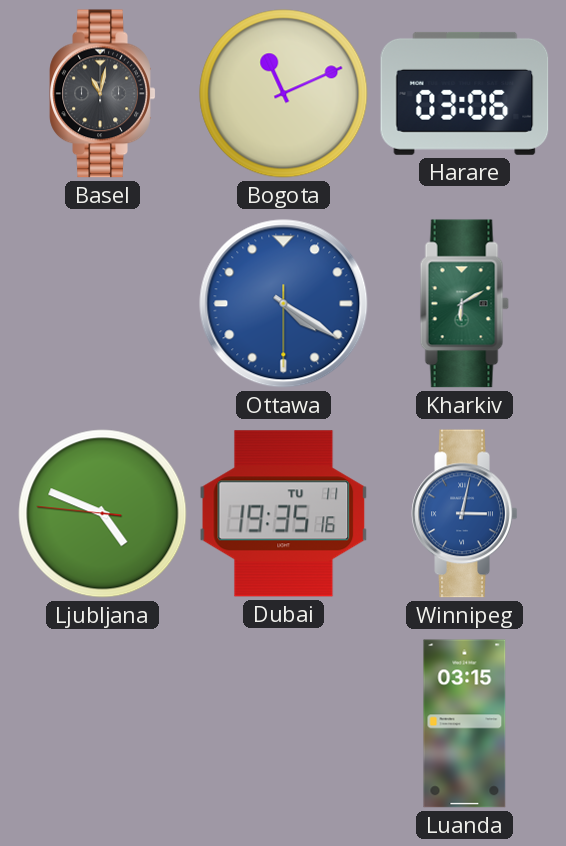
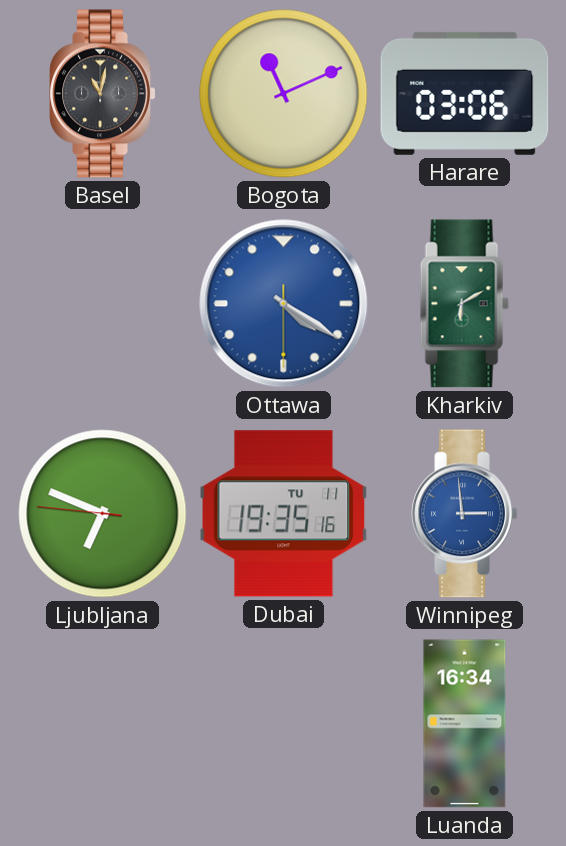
Ljubljana: 4:48 -> 6:48
Winnipeg: 3:02 -> 2:59
Luanda: 03:15 -> 16:34
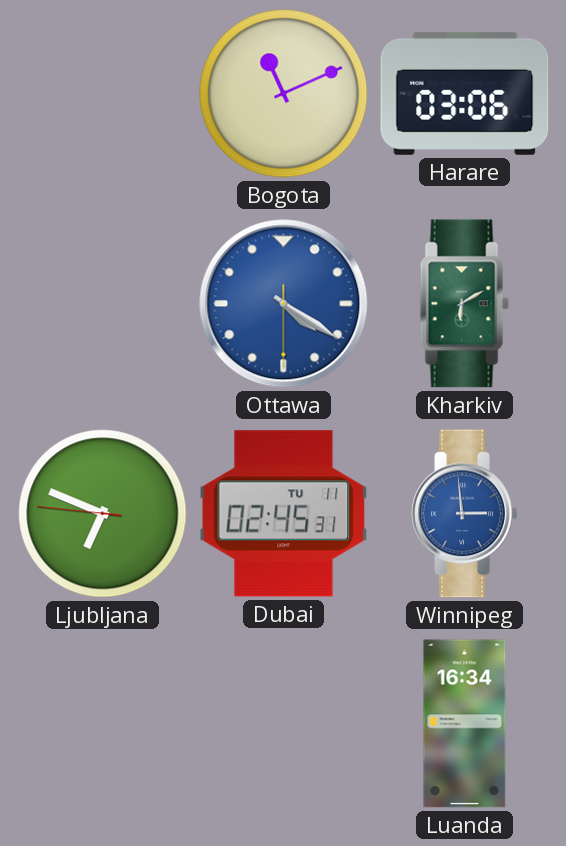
Basel: 11:02 -> none
Dubai: 19:35 -> 02:45
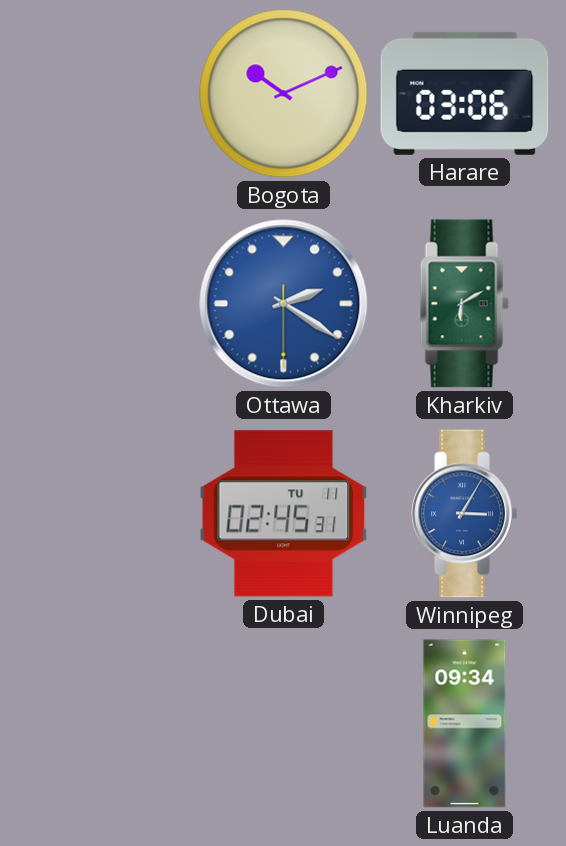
Bogota: 11:11 -> 10:11
Ottawa: 4:20 -> 2:20
Ljubljana: 6:48 -> none
Winnipeg: 2:59 -> 3:05
Luanda: 16:34 -> 09:34
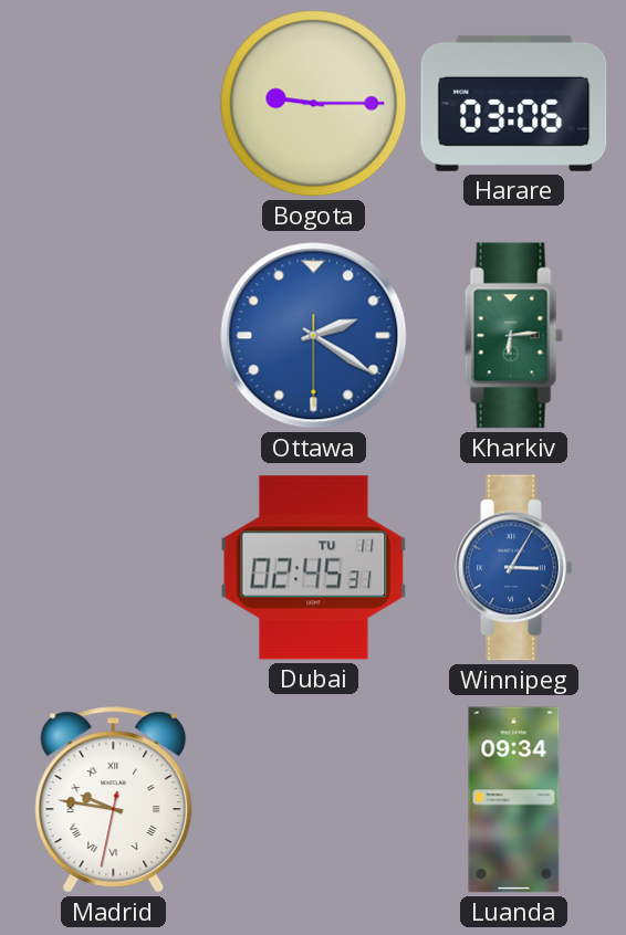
Bogota: 10:11 -> 9:15
Kharkiv: 6:10 -> 6:14
Madrid: none -> 9:46
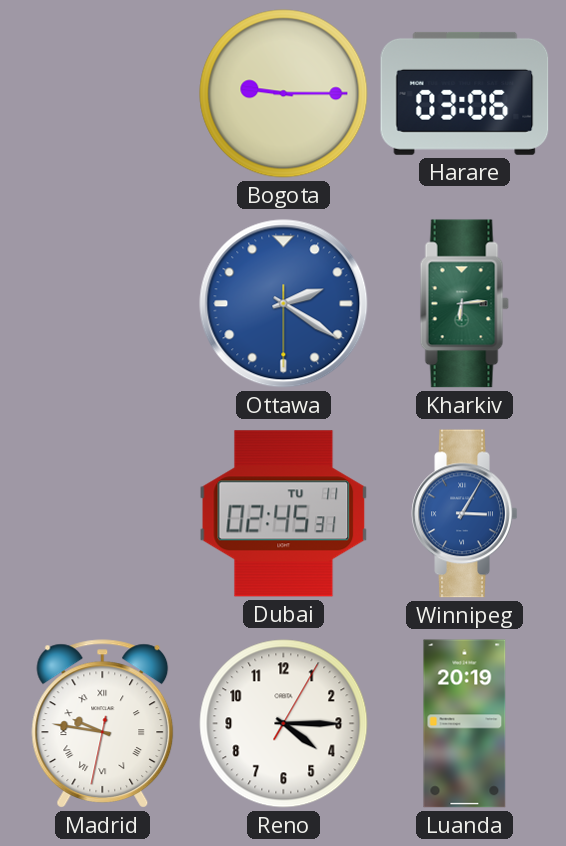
Reno: none -> 4:15
Luanda: 09:34 -> 20:19
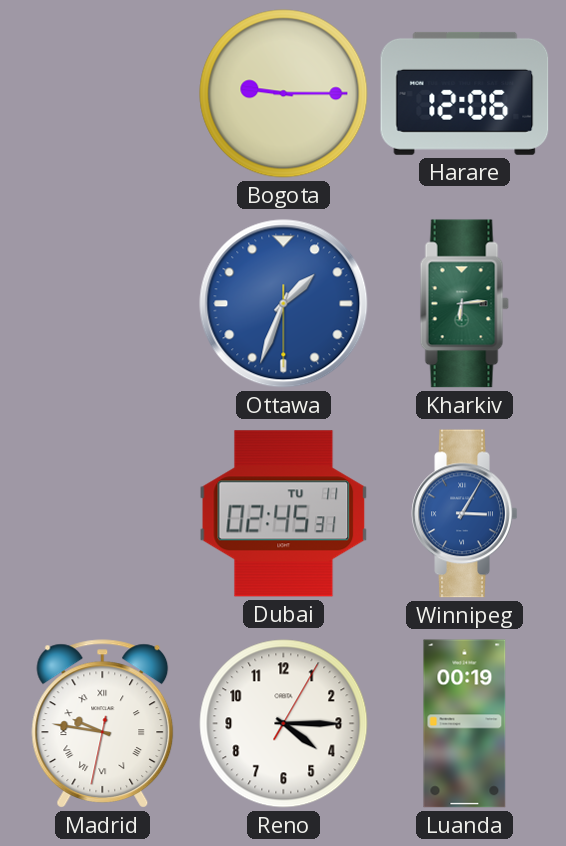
Harare: 03:06 -> 12:06
Ottawa: 2:20 -> 1:33
Luanda: 20:19 -> 00:19
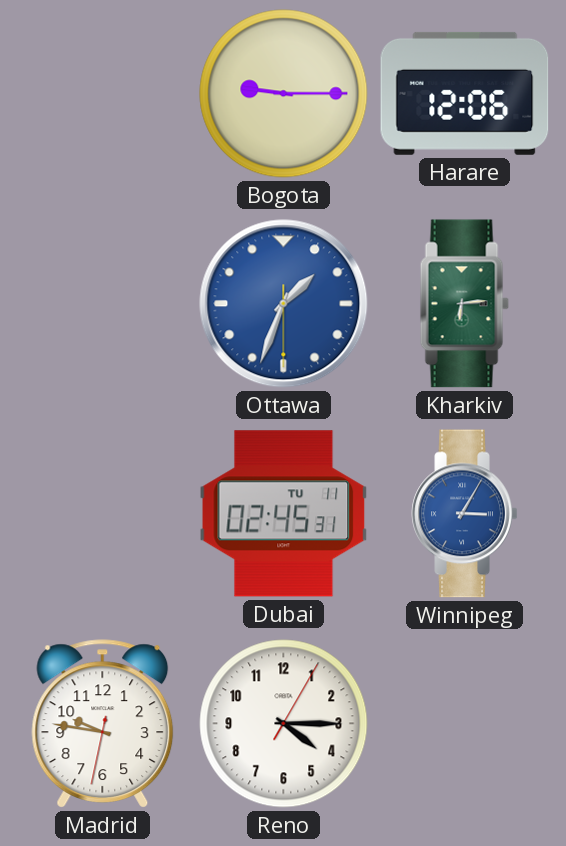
Madrid numerals: Roman -> Arabic
Luanda: 00:19 -> none
